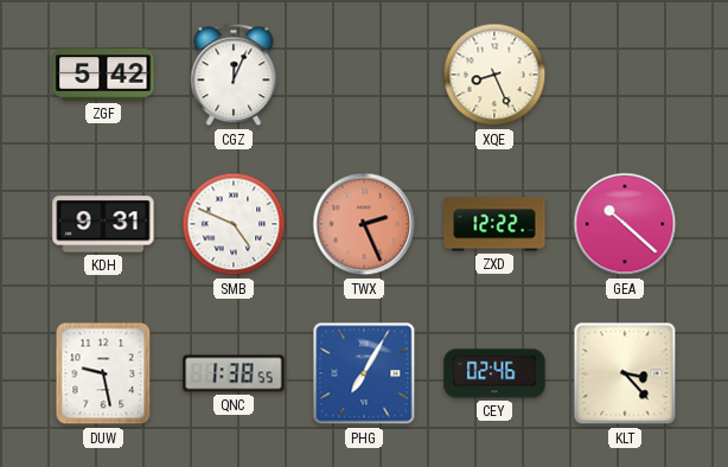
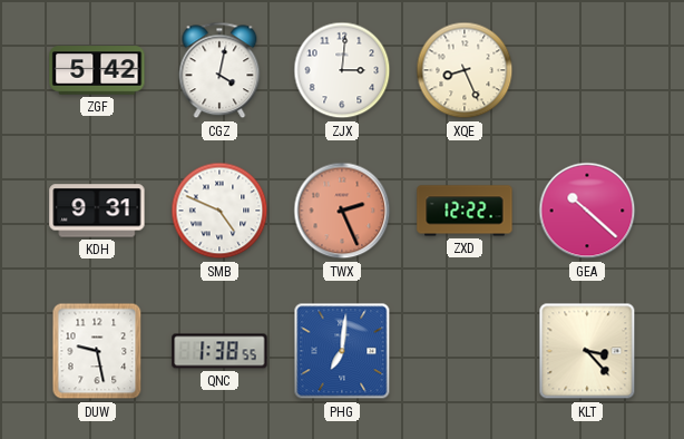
CGZ: 12:04 -> 4:02
ZJX: none -> 3:01
PHG: 7:05 -> 7:01
CEY: 02:46 -> none
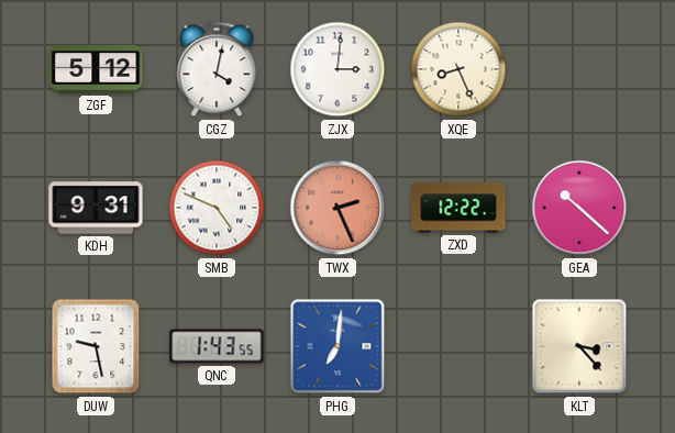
ZGF: 5:42 -> 5:12
QNC: 1:38 -> 1:43
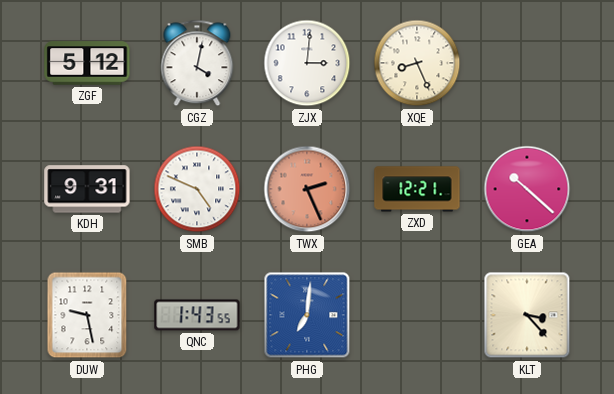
ZXD: 12:22 -> 12:21
